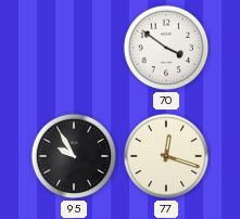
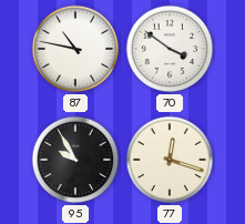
87: none -> 10:47
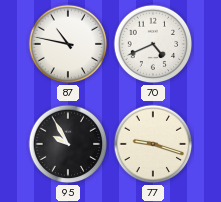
70: 3:51 -> 4:41
77: 12:18 -> 9:18
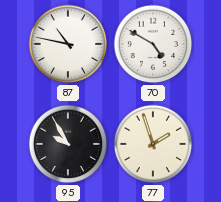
70: 4:41 -> 4:50
77: 9:18 -> 1:57
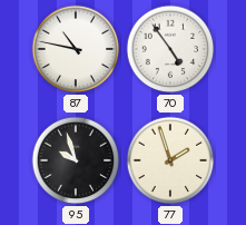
70: 4:50 -> 4:54
95: 9:55 -> 9:57
